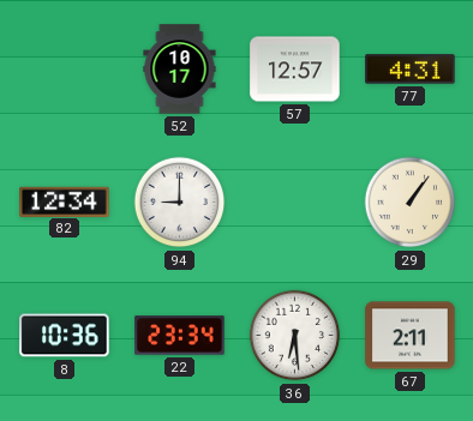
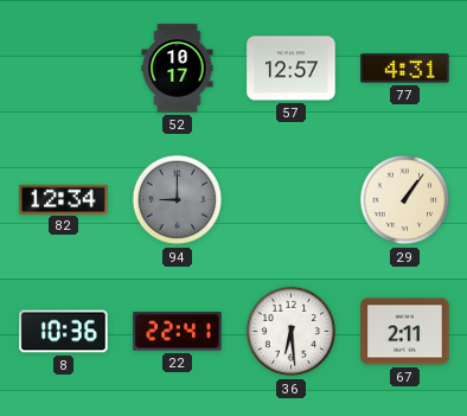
94 dial: white -> grey
22: 23:34 -> 22:41
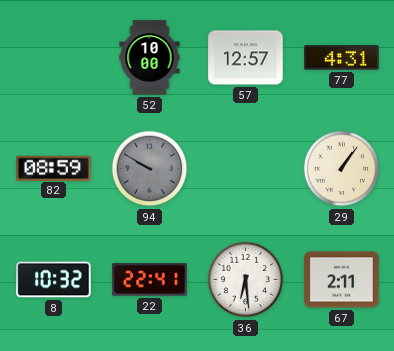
52: 10:17 -> 10:00
82: 12:34 -> 08:59
94: 9:00 -> 9:50
8: 10:36 -> 10:32
